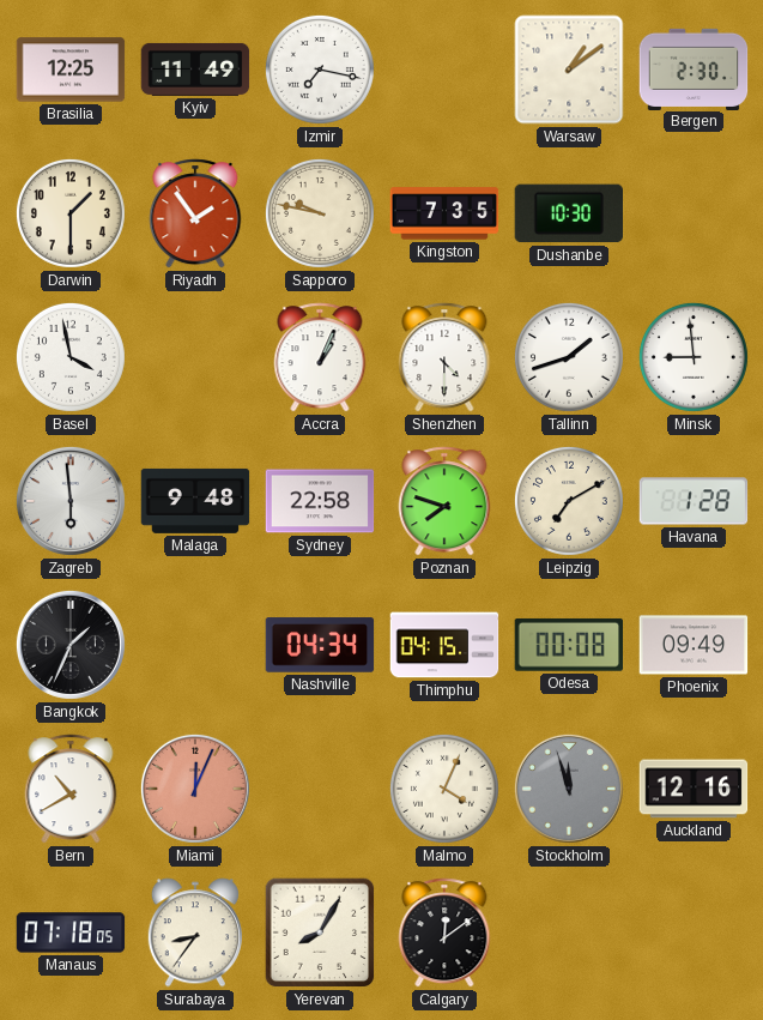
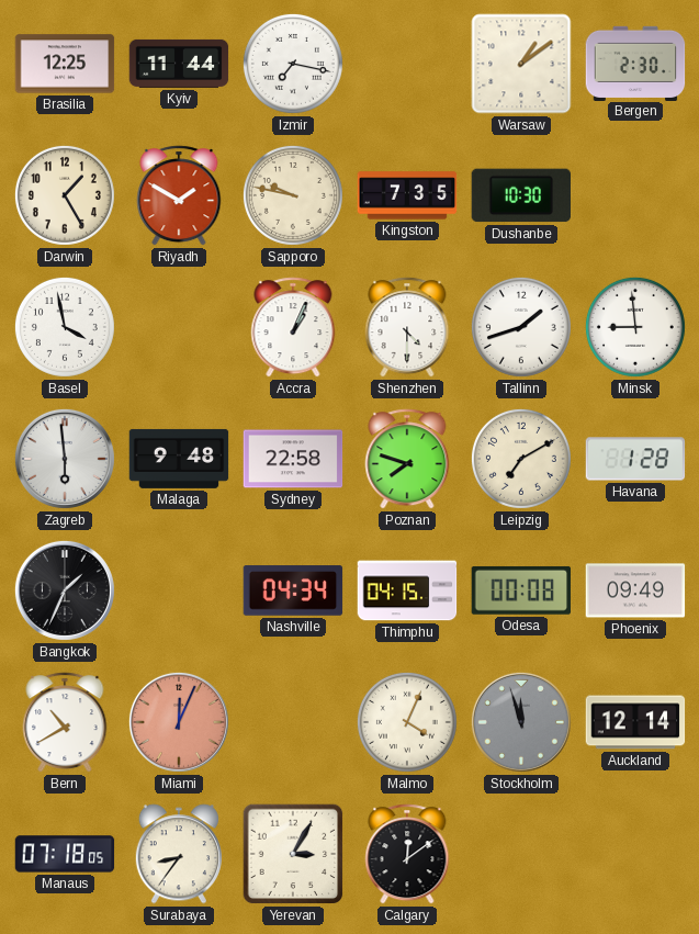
Kyiv: 11:49 -> 11:44
Darwin: 1:30 -> 1:25
Riyadh: 1:54 -> 1:50
Auckland: 12:16 -> 12:14
Yerevan: 8:05 -> 3:05
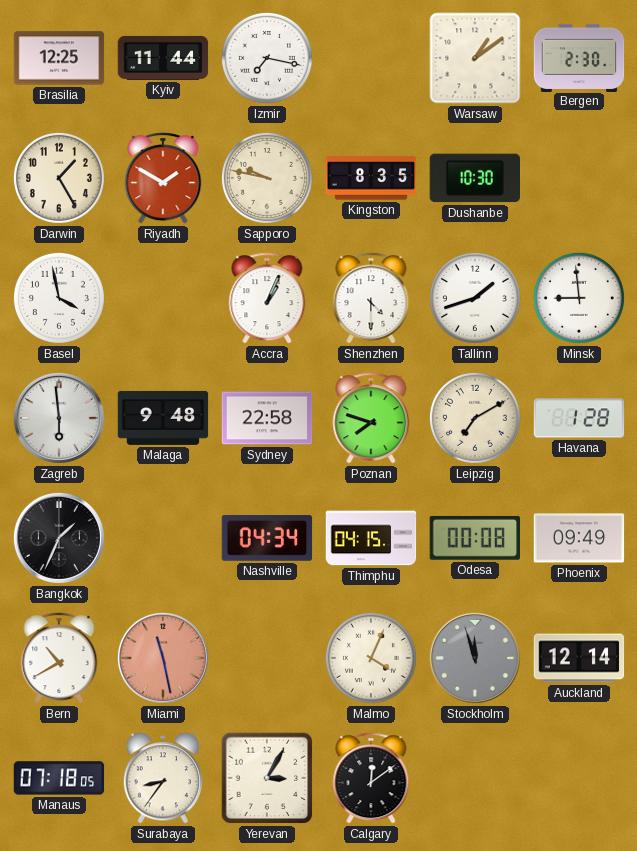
Kingston: 7:35 -> 8:35
Miami: 12:04 -> 11:28
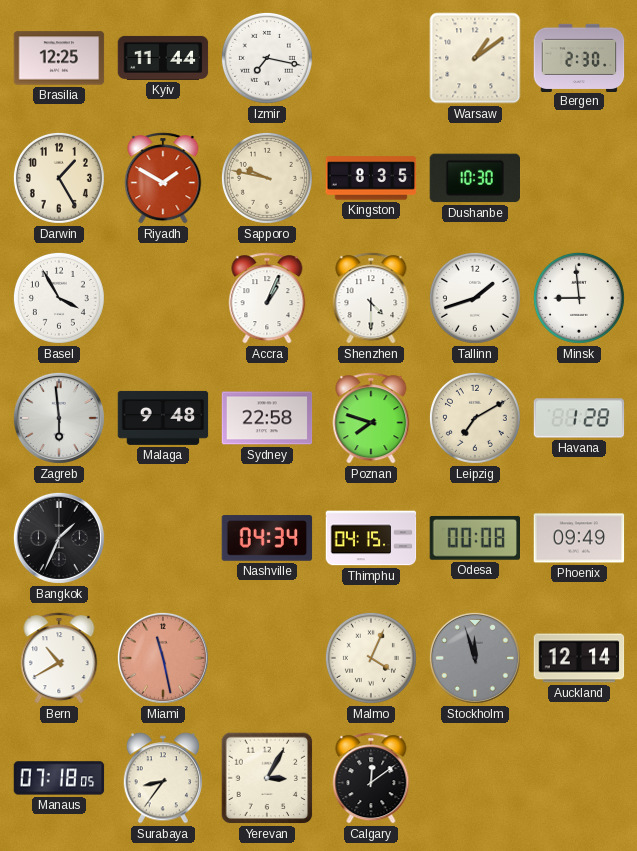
Basel: 3:58 -> 3:55
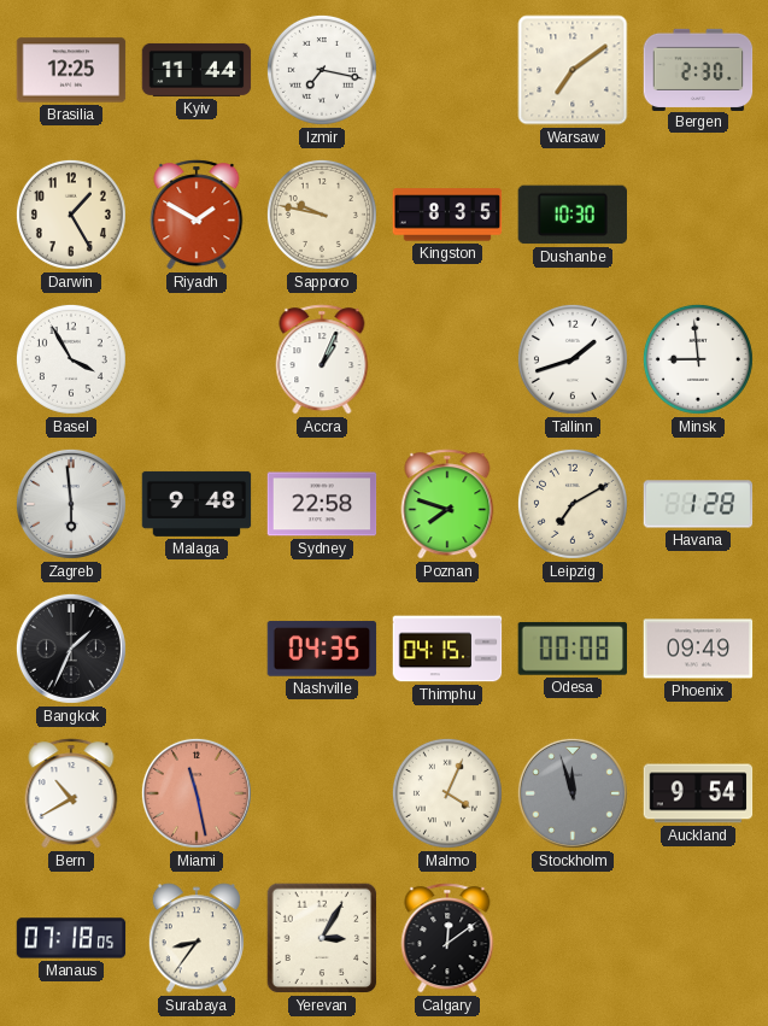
Warsaw: 1:09 -> 7:09
Shenzhen: 4:30 -> none
Nashville: 04:34 -> 04:35
Auckland: 12:14 -> 9:54
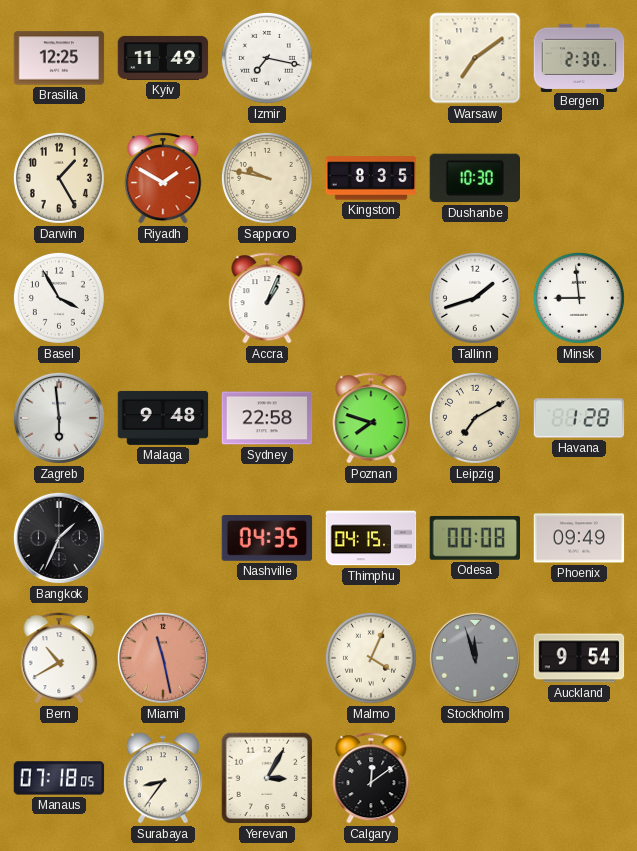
Kyiv: 11:44 -> 11:49
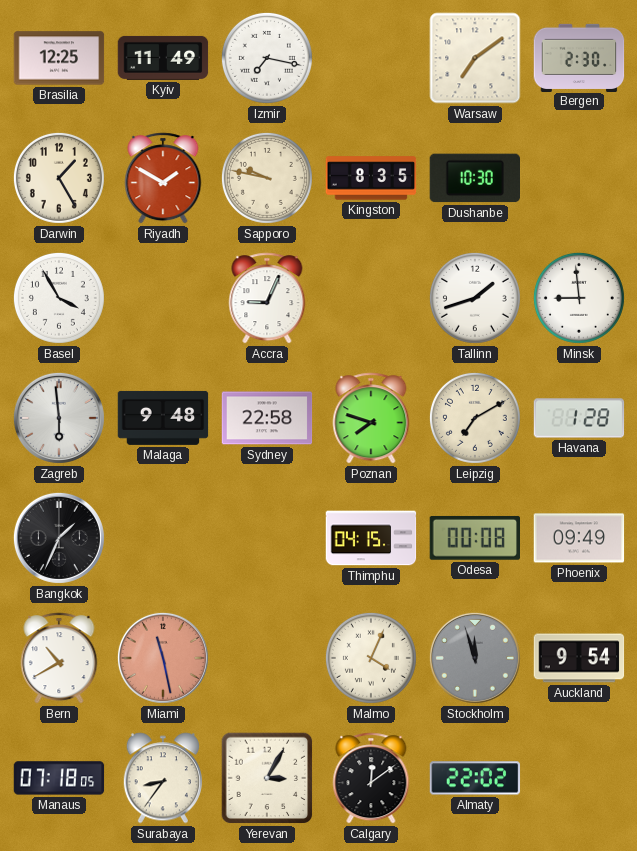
Accra: 1:04 -> 9:04
Nashville: 04:35 -> none
Almaty: none -> 22:02
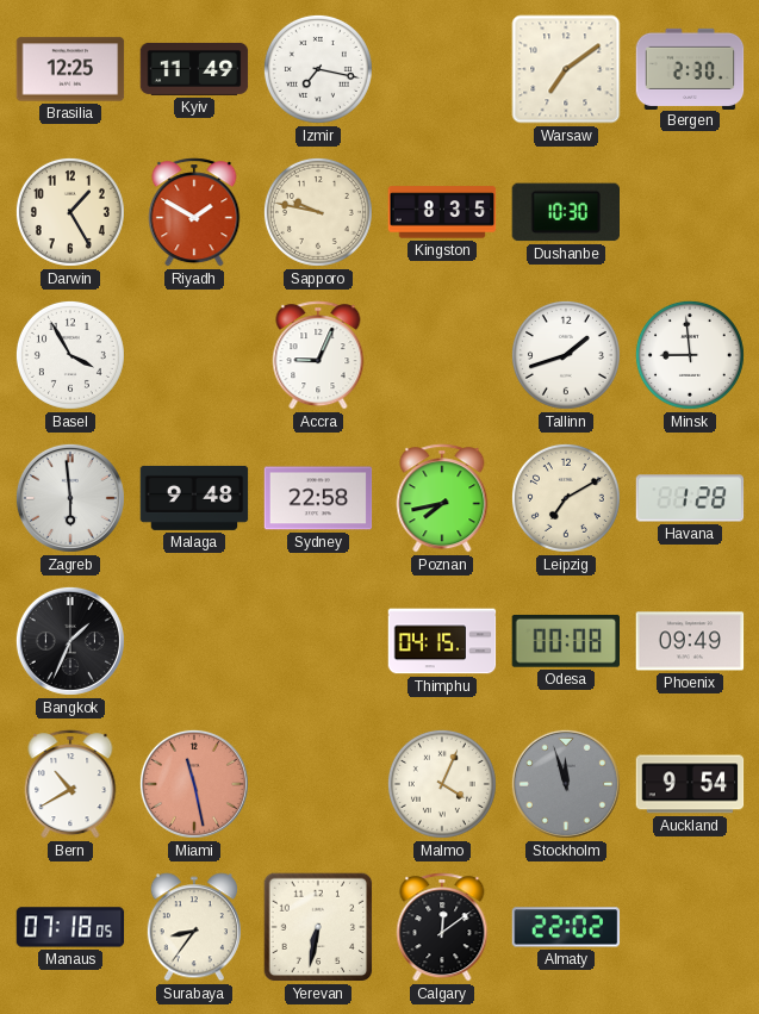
Poznan: 7:48 -> 7:43
Yerevan: 3:05 -> 6:32
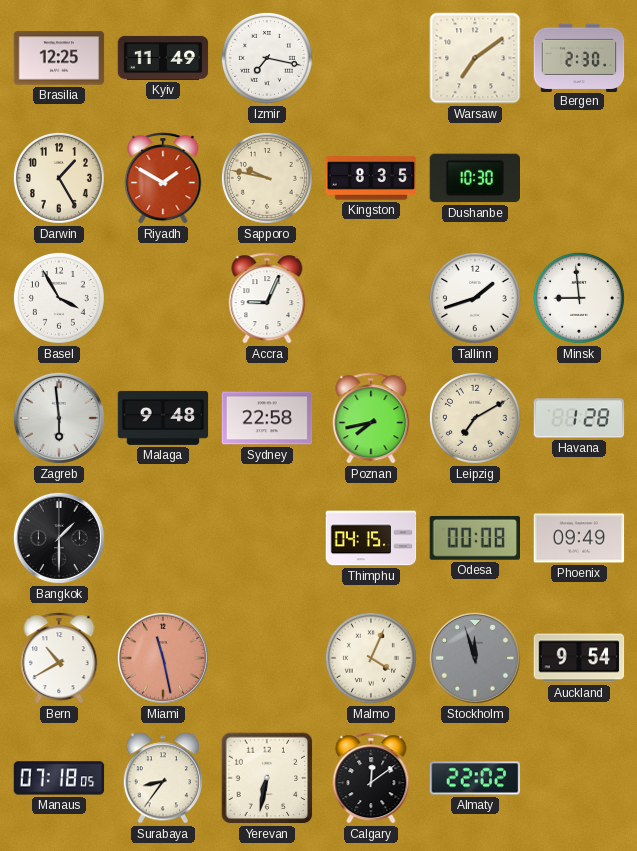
Bangkok: 1:34 -> 1:30
